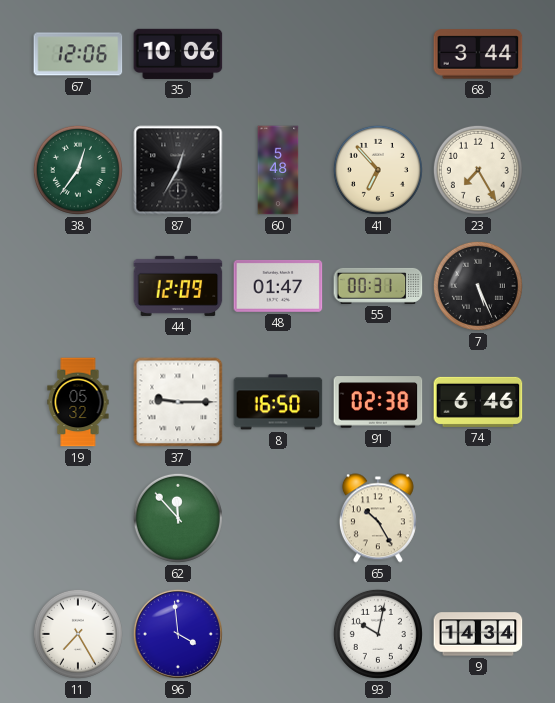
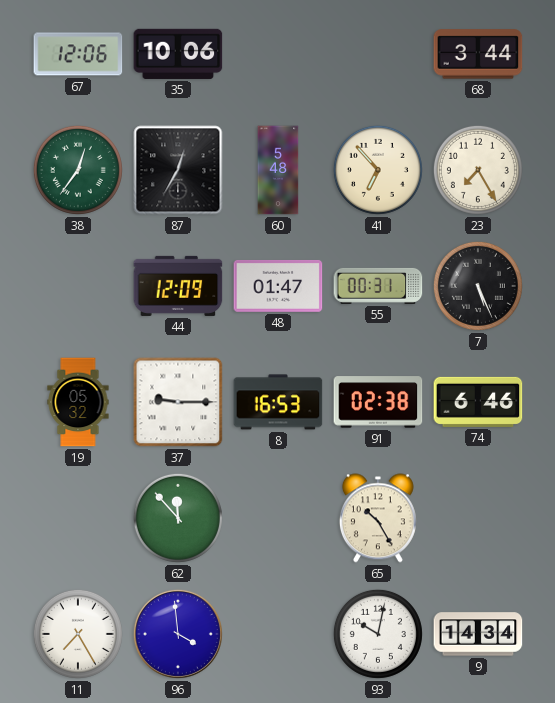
8: 16:50 -> 16:53
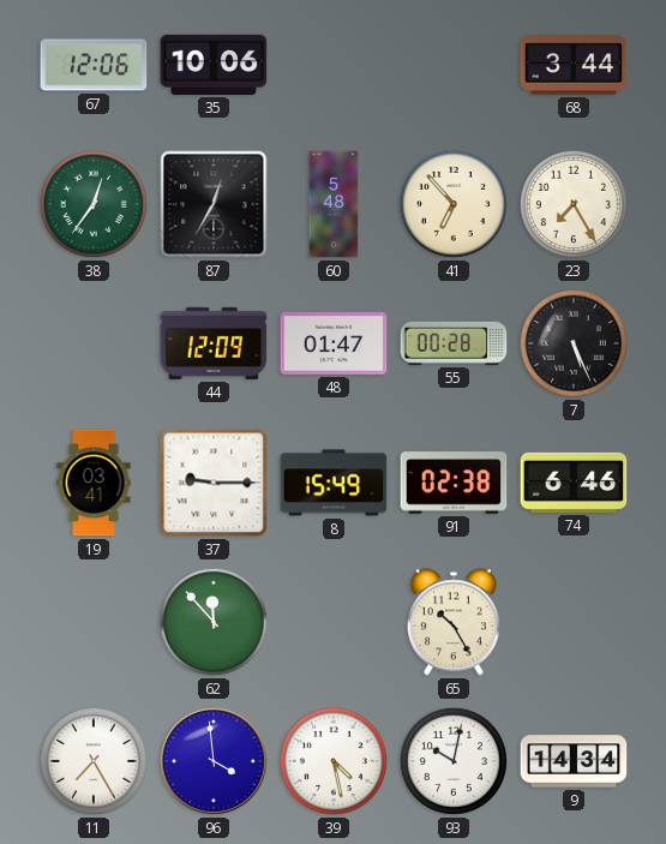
55: 00:31 -> 00:28
19: 05:32 -> 03:41
8: 16:53 -> 15:49
39: none -> 4:28
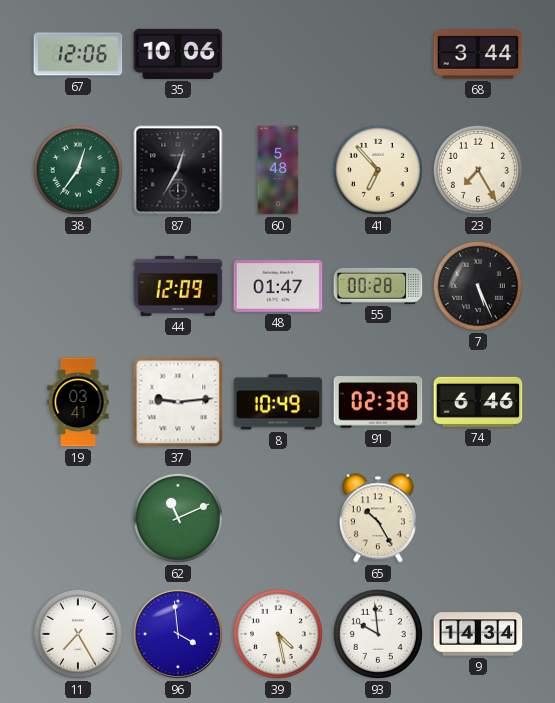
37: 9:15 -> 9:14
8: 15:49 -> 10:49
62: 11:53 -> 11:11
93: 10:02 -> 9:59
